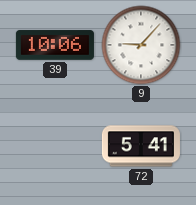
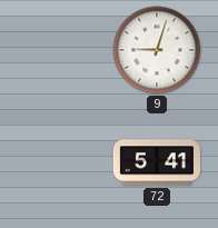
39: 10:06 -> none
9: 9:07 -> 9:03
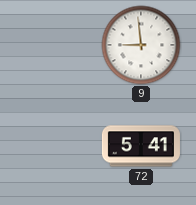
9: 9:03 -> 8:59
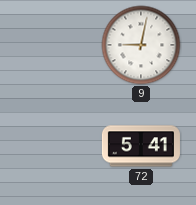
9: 8:59 -> 9:02
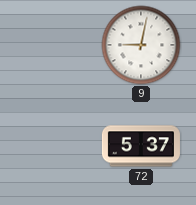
72: 5:41 -> 5:37
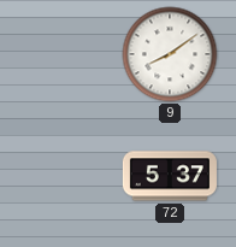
9: 9:02 -> 8:09
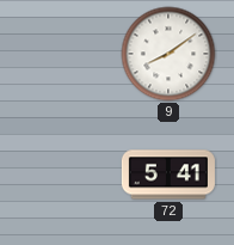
72: 5:37 -> 5:41
